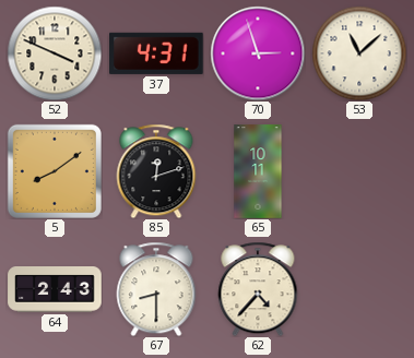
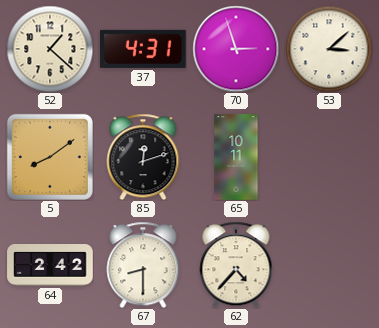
52: 3:49 -> 1:22
53: 11:08 -> 3:08
64: 2:43 -> 2:42
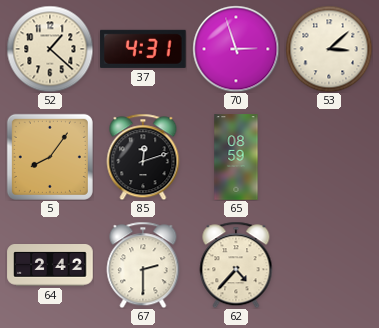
5: 8:09 -> 8:06
65: 10:11 -> 08:59
67: 8:30 -> 2:30
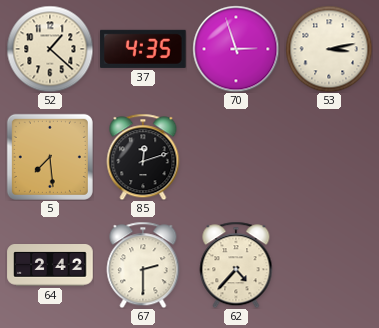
37: 4:31 -> 4:35
53: 3:08 -> 3:13
5: 8:06 -> 7:29
65: 08:59 -> none
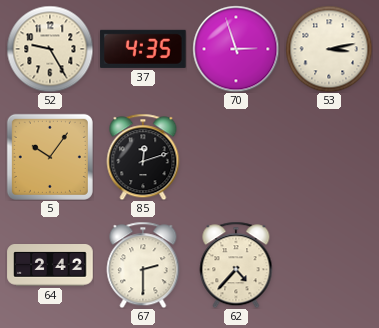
52: 1:22 -> 9:25
5: 7:29 -> 10:06
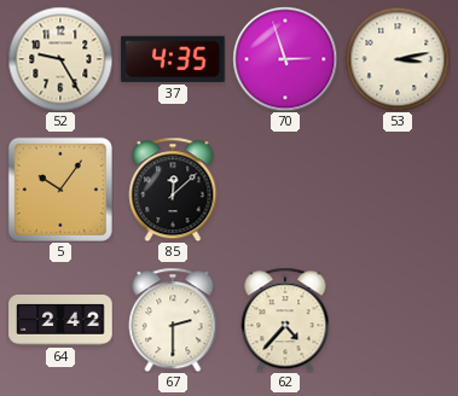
85: 12:12 -> 12:08
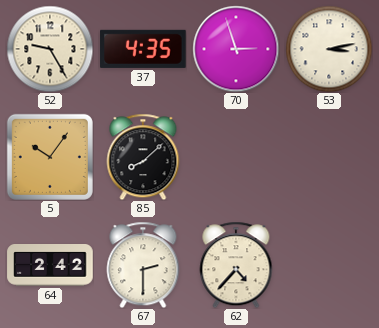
85: 12:08 -> 8:08
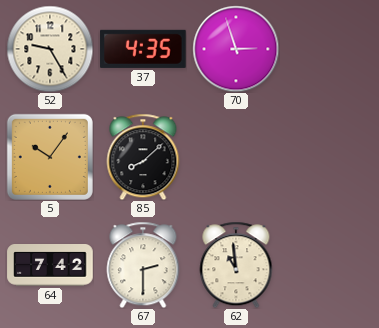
53: 3:13 -> none
64: 2:42 -> 7:42
62: 4:37 -> 10:59
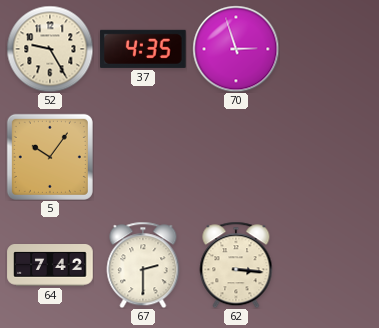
85: 8:08 -> none
62: 10:59 -> 3:16
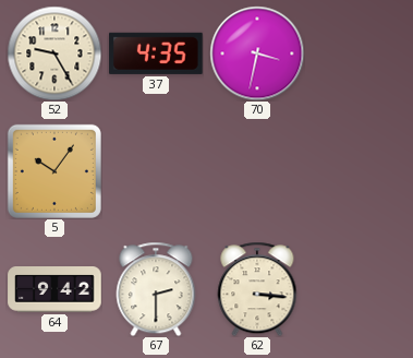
70: 2:57 -> 3:32
64: 7:42 -> 9:42
